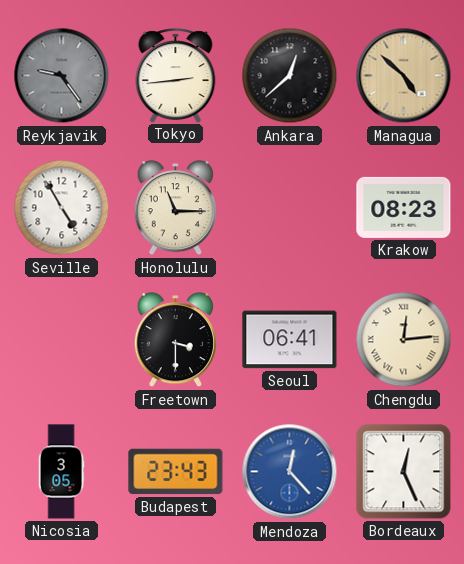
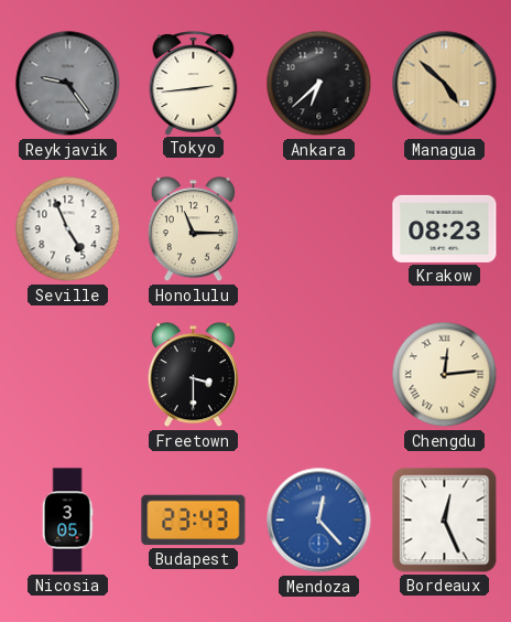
Ankara: 12:38 -> 6:38
Seville: 4:55 -> 4:56
Seoul: 06:41 -> none
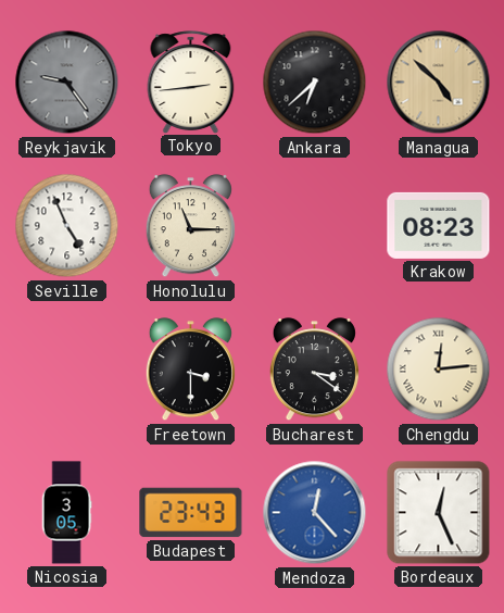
Bucharest: none -> 3:21
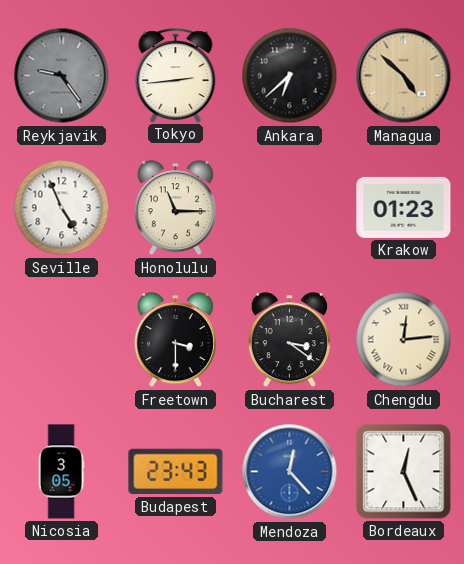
Krakow: 08:23 -> 01:23
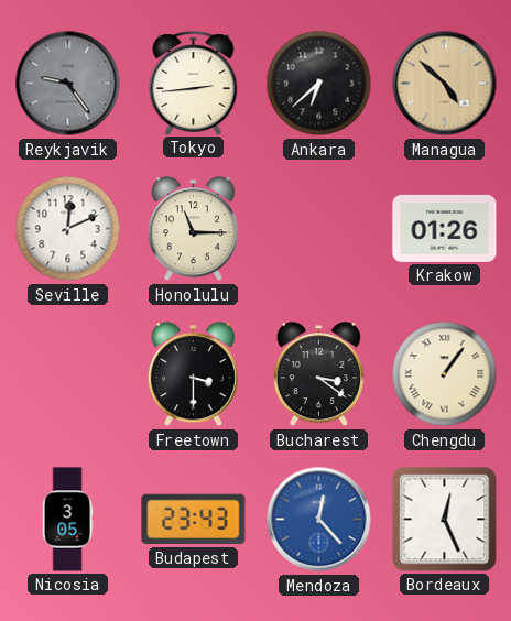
Seville: 4:56 -> 12:11
Krakow: 01:23 -> 01:26
Chengdu: 12:14 -> 1:06
